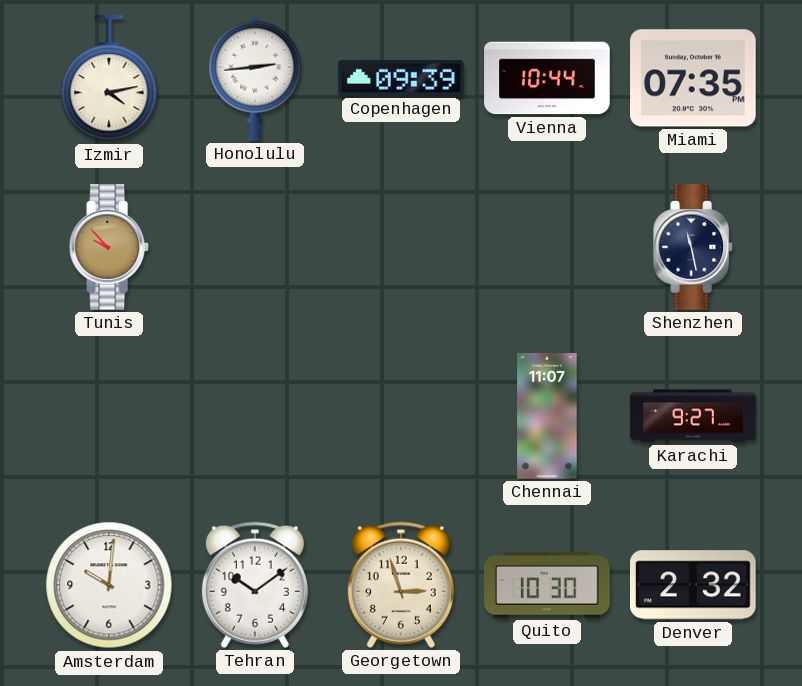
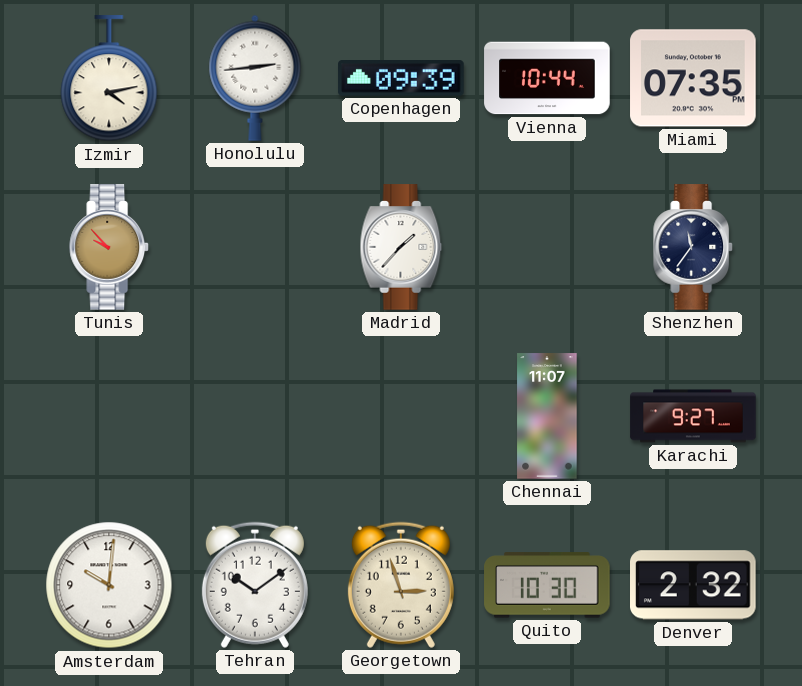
Madrid: none -> 1:37
Shenzhen: 11:28 -> 11:36
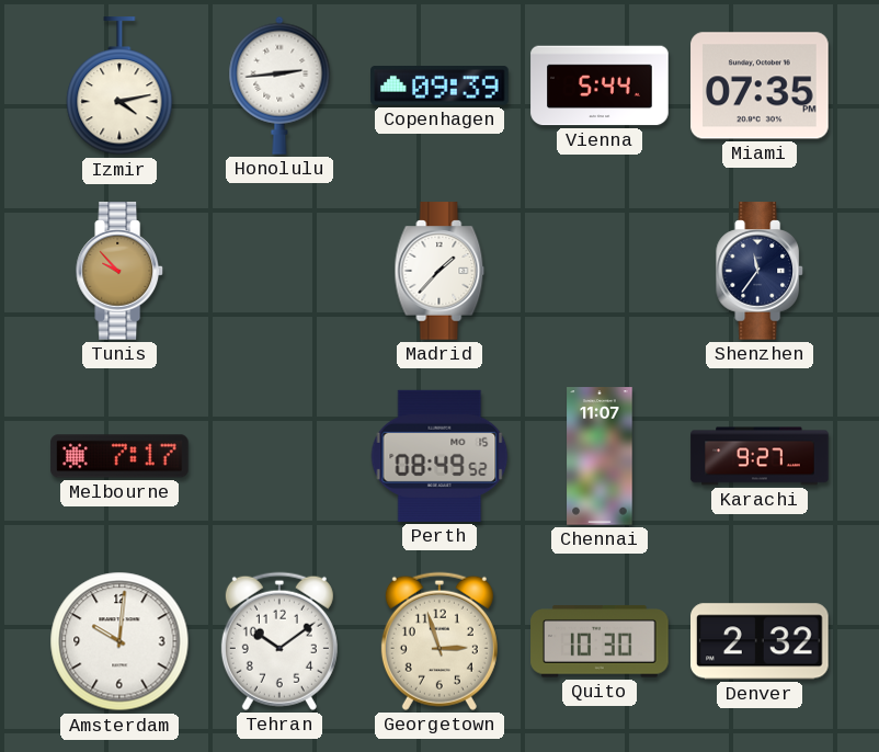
Vienna: 10:44 -> 5:44
Melbourne: none -> 7:17
Perth: none -> 08:49
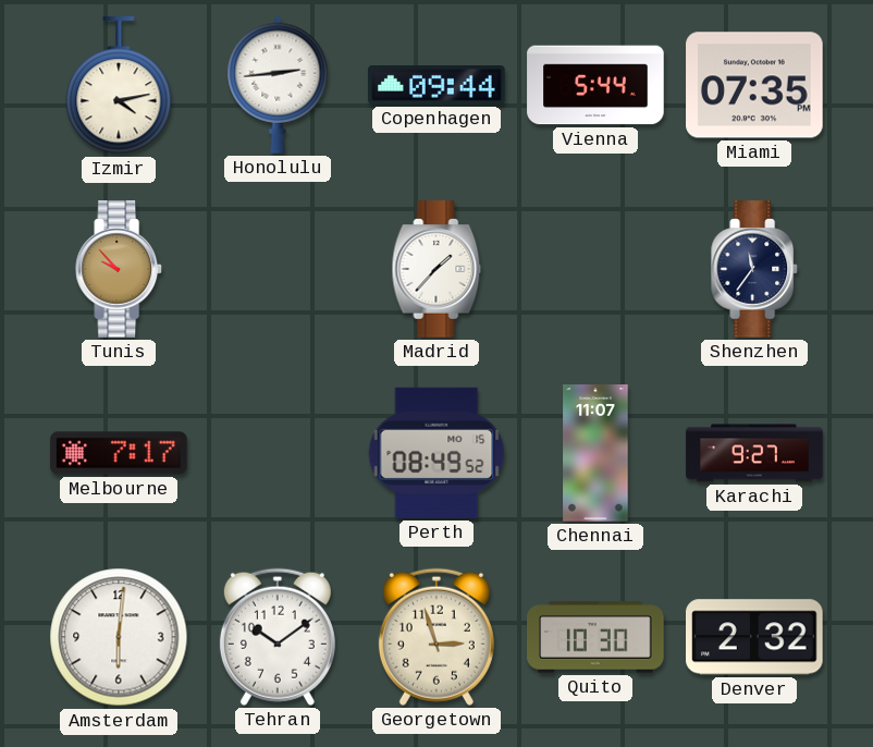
Copenhagen: 09:39 -> 09:44
Amsterdam: 10:01 -> 6:01
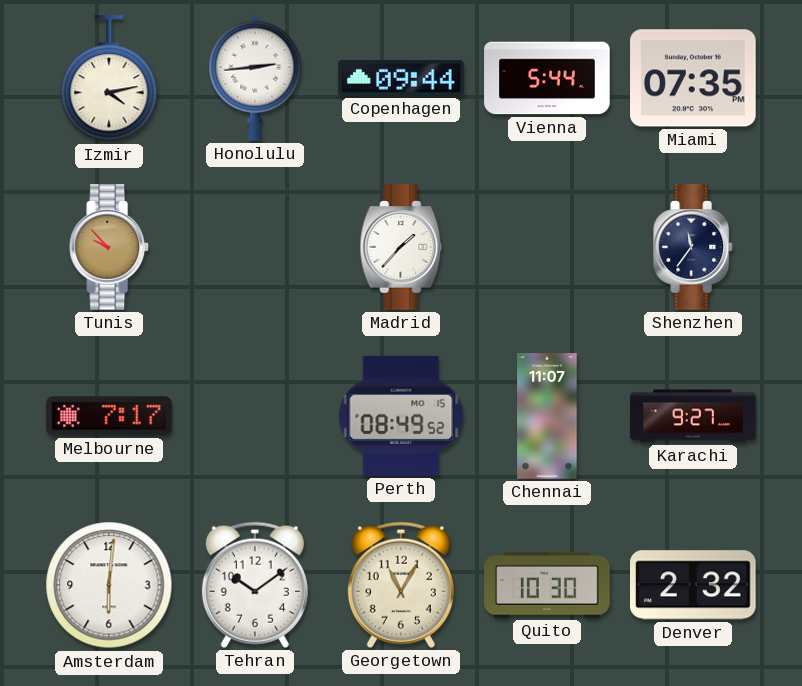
Georgetown: 2:57 -> 11:05
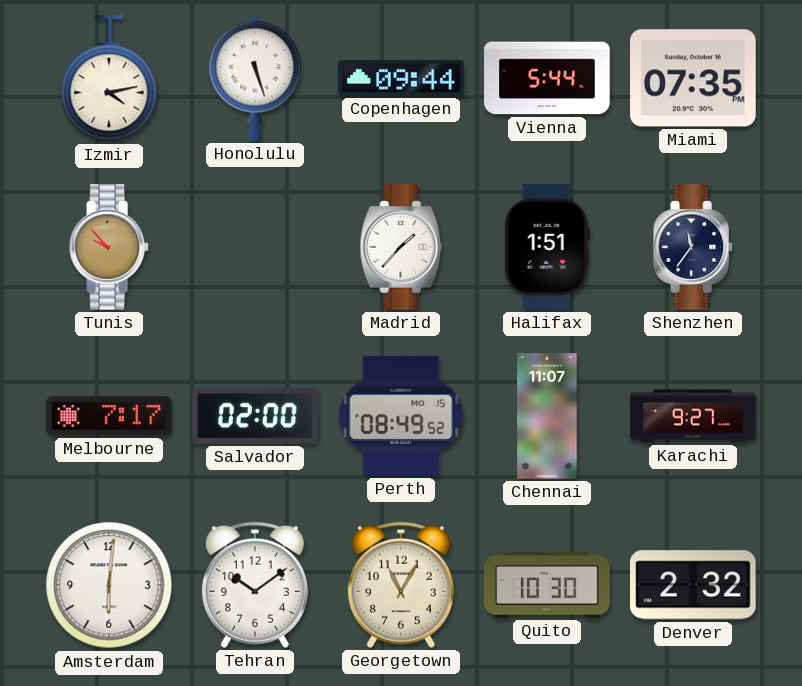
Honolulu: 2:44 -> 5:27
Halifax: none -> 1:51
Salvador: none -> 02:00
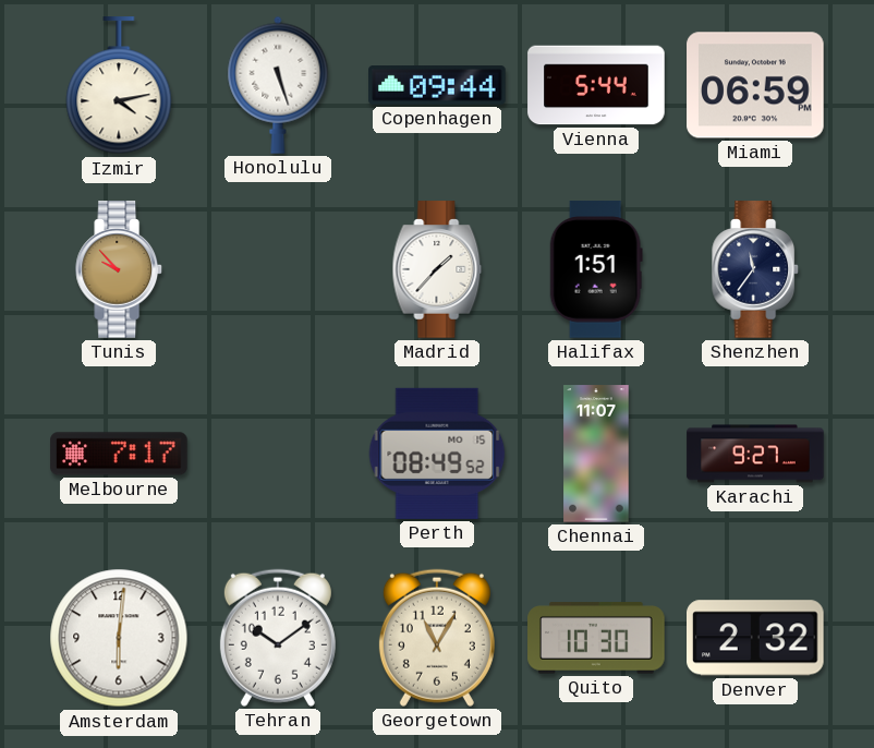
Miami: 07:35 -> 06:59
Salvador: 02:00 -> none
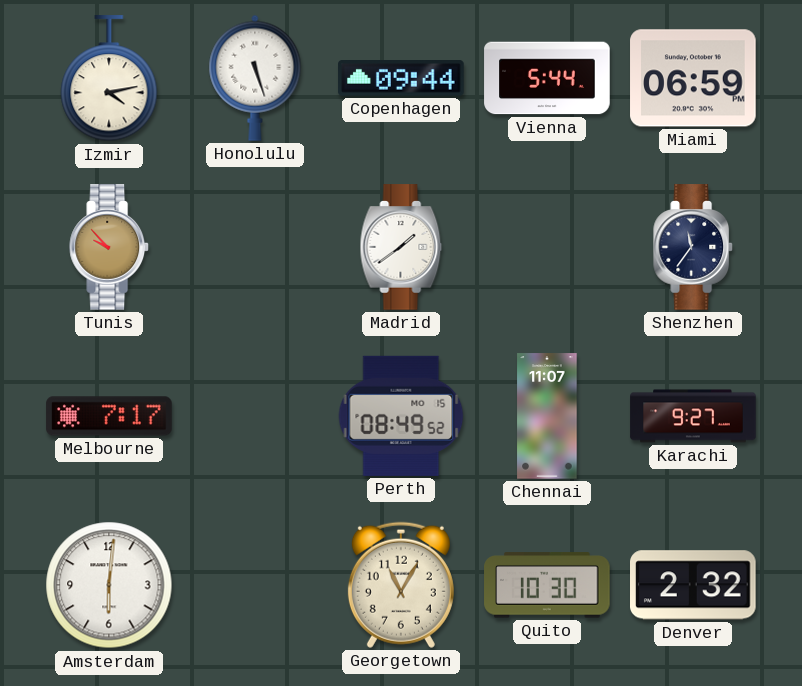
Madrid: 1:37 -> 1:39
Halifax: 1:51 -> none
Tehran: 10:09 -> none
